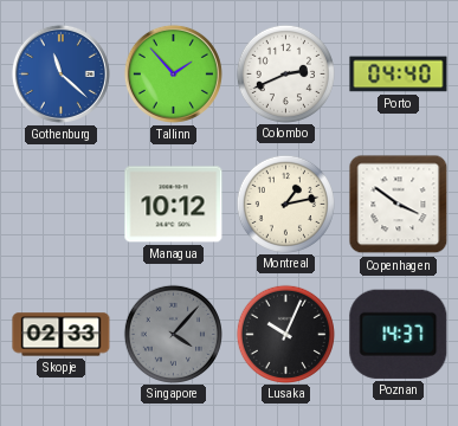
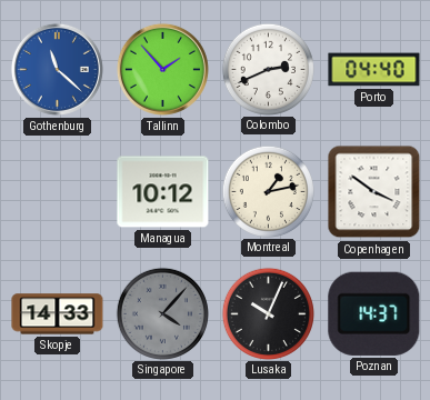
Skopje: 02:33 -> 14:33
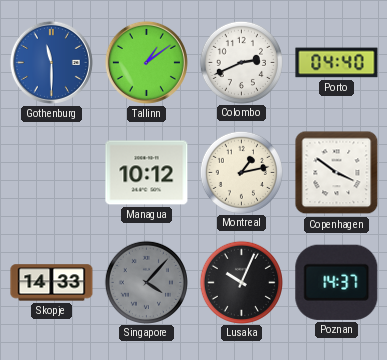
Gothenburg: 11:22 -> 11:30
Tallinn: 1:53 -> 1:09
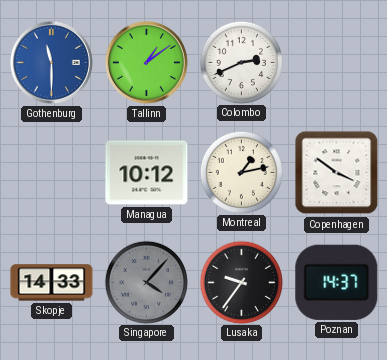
Porto: 04:40 -> none
Lusaka: 10:04 -> 9:36
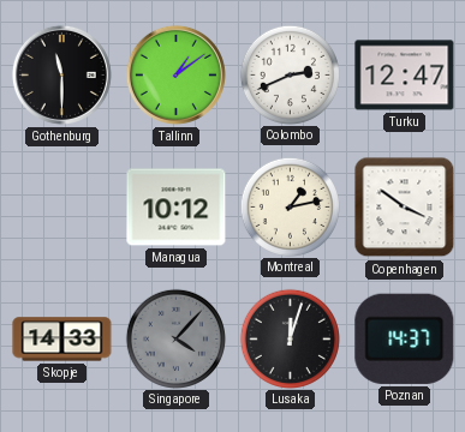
Gothenburg dial: blue -> black
Turku: none -> 12:47
Lusaka: 9:36 -> 12:03
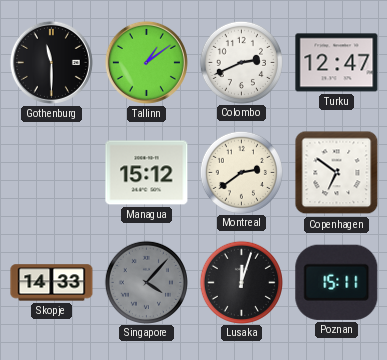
Managua: 10:12 -> 15:12
Montreal: 1:13 -> 2:39
Copenhagen: 3:51 -> 6:51
Poznan: 14:37 -> 15:11
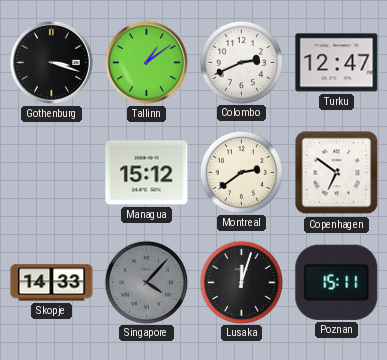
Gothenburg: 11:30 -> 3:18
